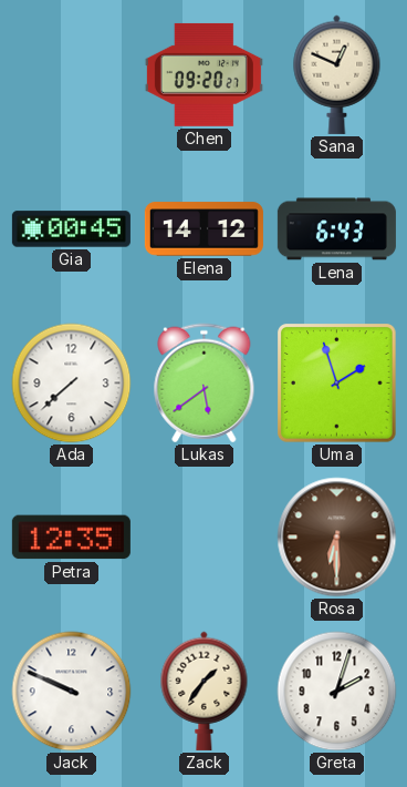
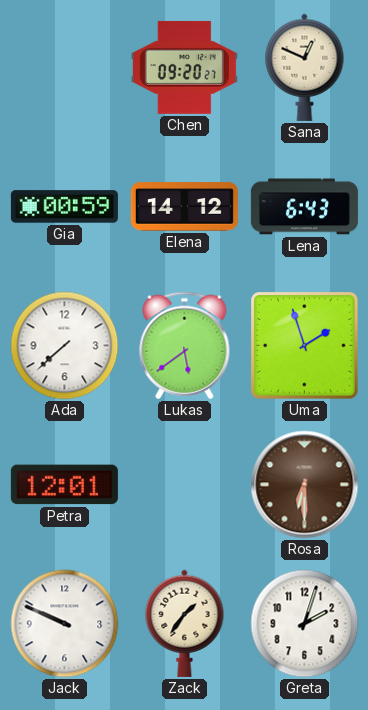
Gia: 00:45 -> 00:59
Petra: 12:35 -> 12:01
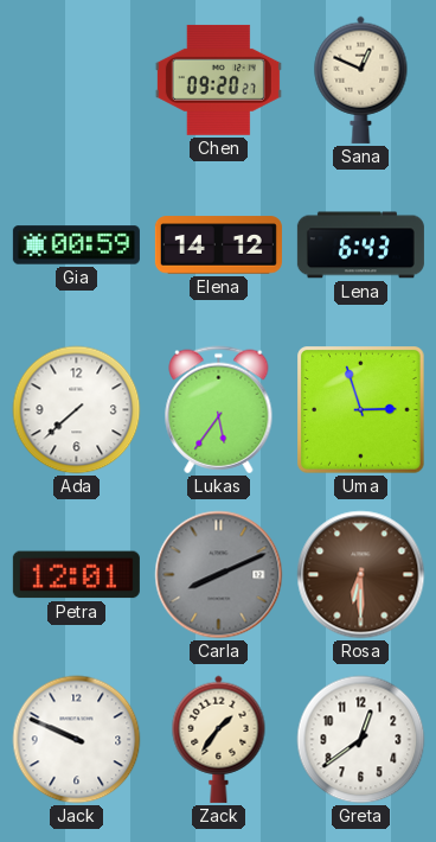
Lukas: 5:39 -> 5:36
Uma: 1:57 -> 2:57
Carla: none -> 8:11
Greta: 2:03 -> 12:39
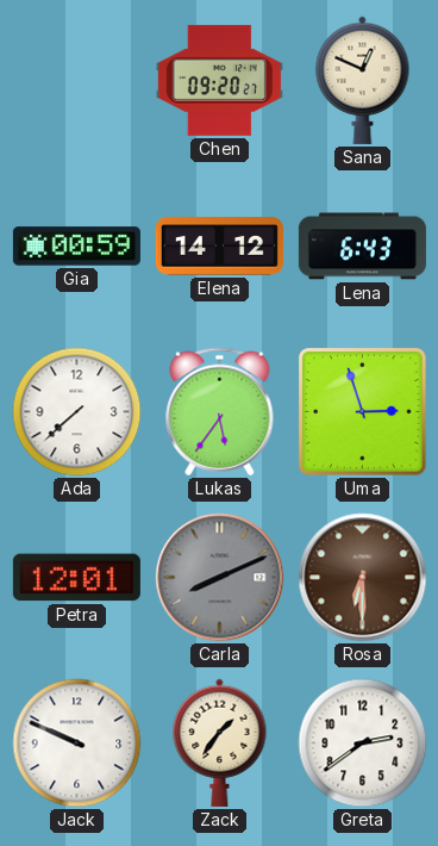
Greta: 12:39 -> 2:39
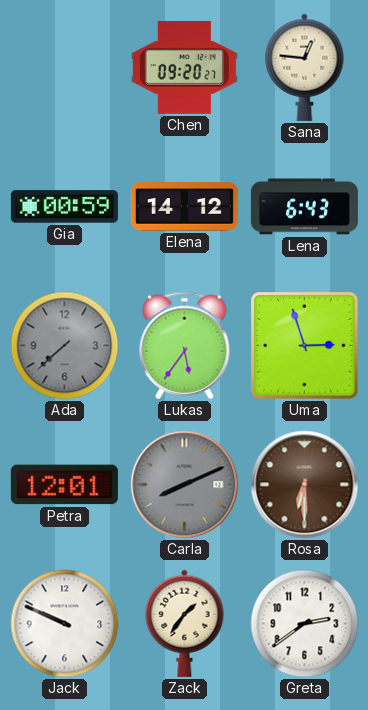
Sana: 12:49 -> 12:46
Ada dial: white -> grey
